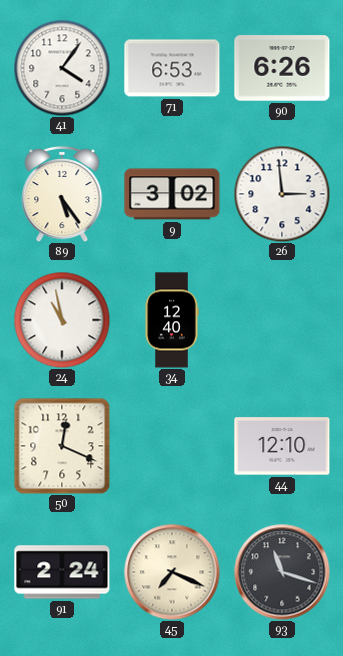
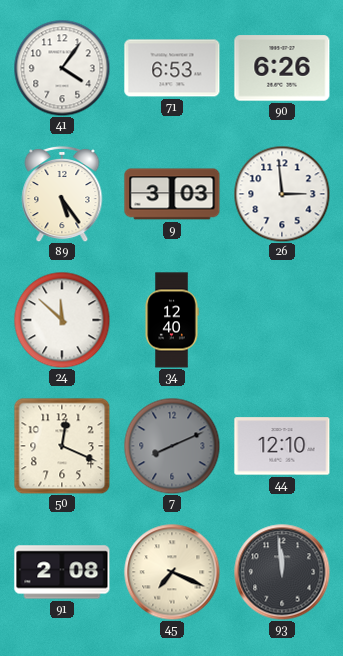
9: 3:02 -> 3:03
24: 10:58 -> 11:52
7: none -> 8:11
91: 2:24 -> 2:08
93: 11:18 -> 11:59
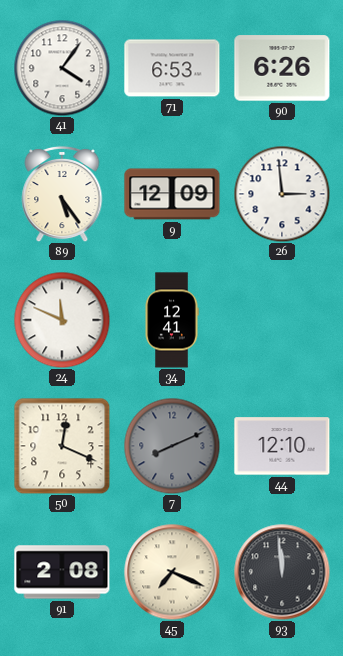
9: 3:03 -> 12:09
24: 11:52 -> 11:49
34: 12:40 -> 12:41
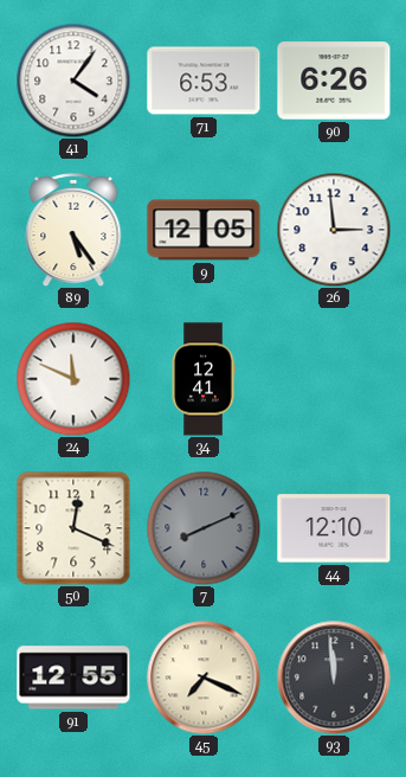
9: 12:09 -> 12:05
91: 2:08 -> 12:55
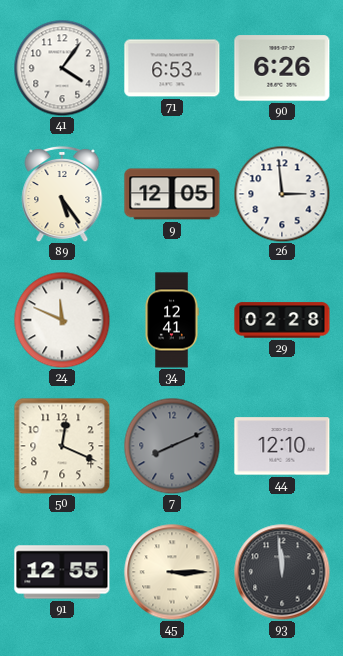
29: none -> 02:28
45: 7:19 -> 3:15
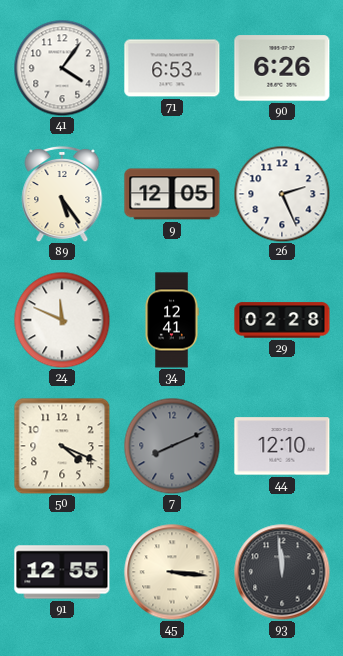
26: 2:59 -> 2:26
50: 12:19 -> 4:19
45: 3:15 -> 3:16
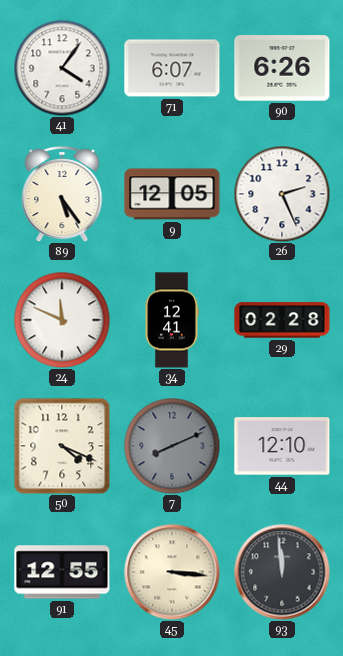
71: 6:53 -> 6:07
